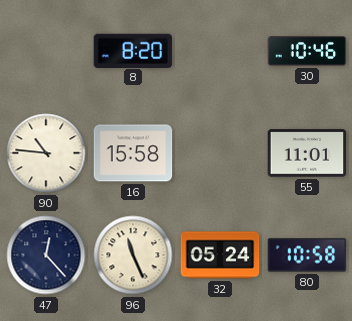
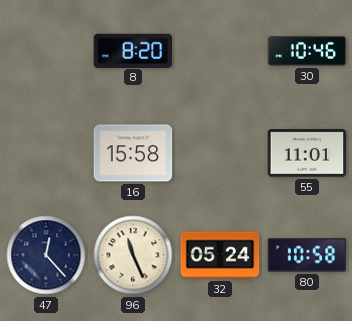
90: 10:46 -> none
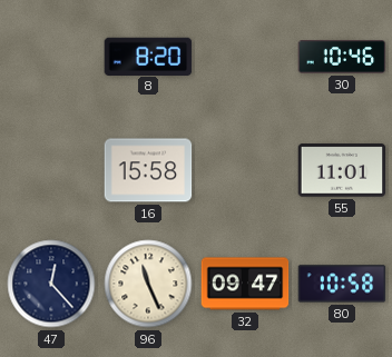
32: 05:24 -> 09:47
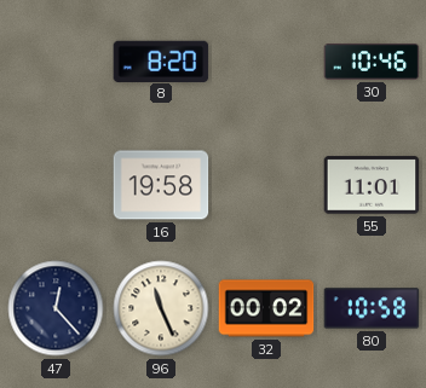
16: 15:58 -> 19:58
32: 09:47 -> 00:02
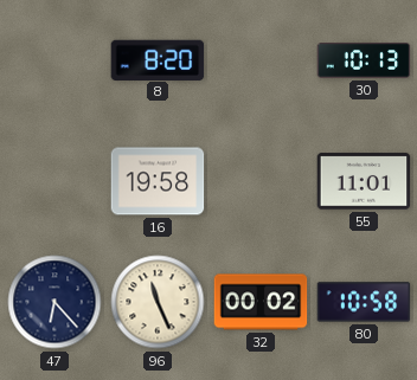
30: 10:46 -> 10:13
47: 12:23 -> 6:23
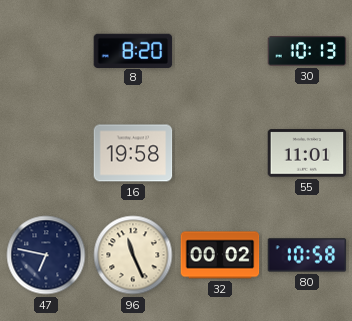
47: 6:23 -> 6:47
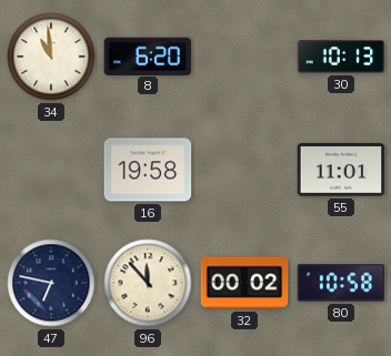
34: none -> 10:59
8: 8:20 -> 6:20
96: 11:26 -> 11:53
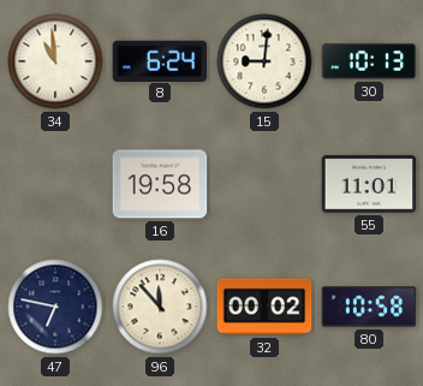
8: 6:20 -> 6:24
15: none -> 9:01
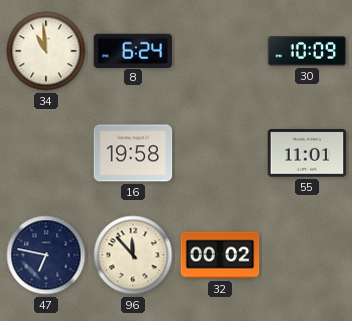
15: 9:01 -> none
30: 10:13 -> 10:09
80: 10:58 -> none
